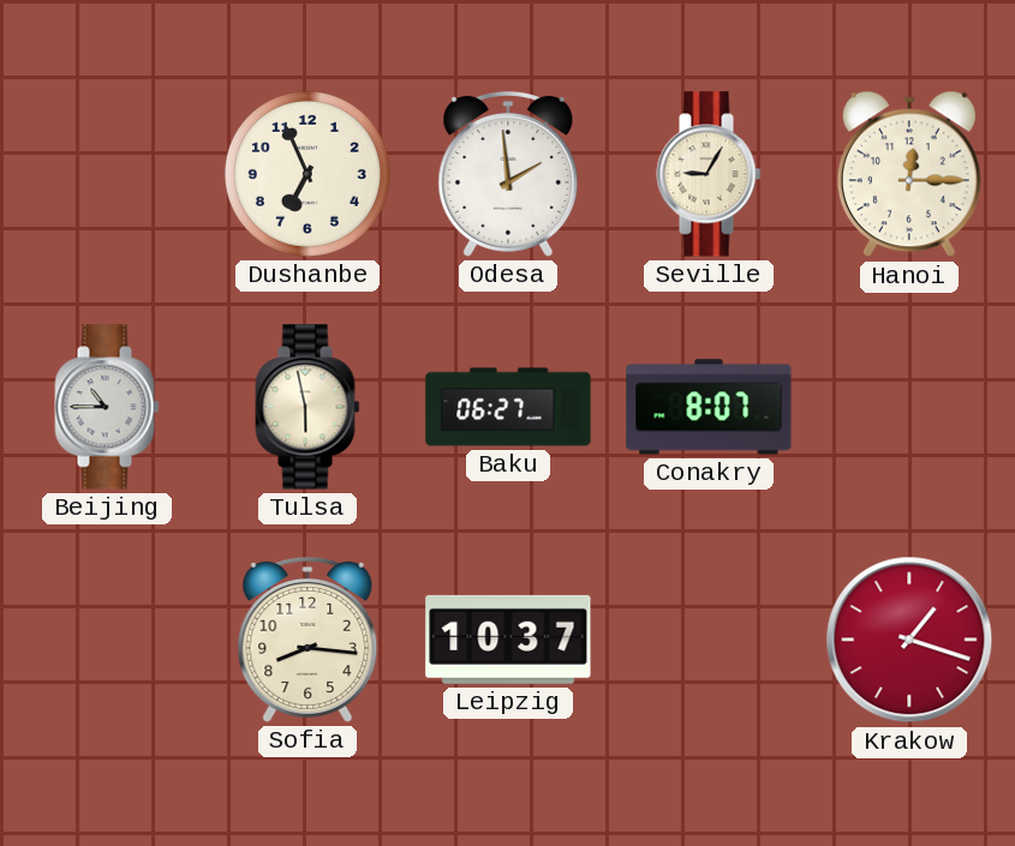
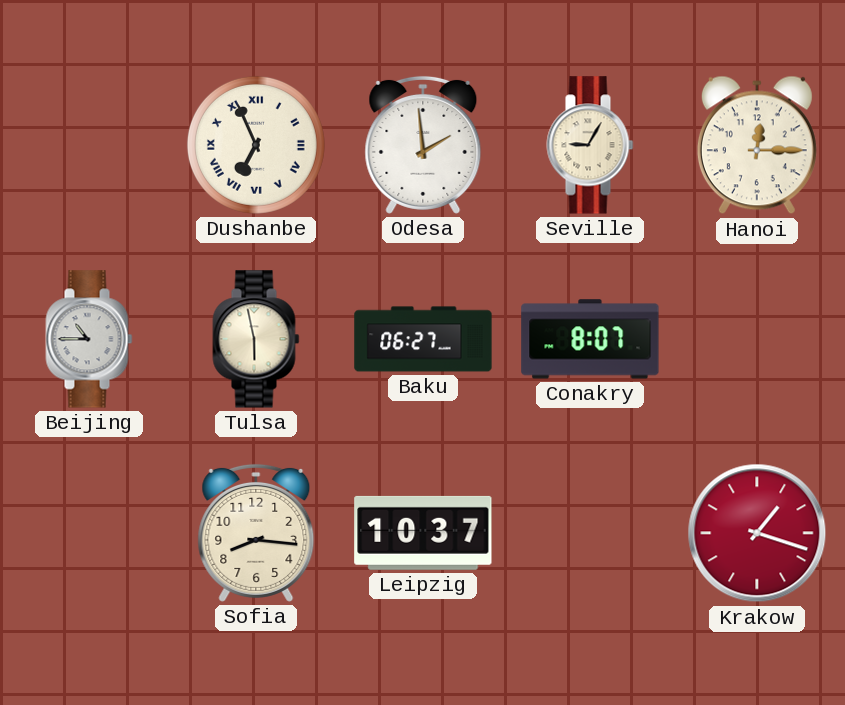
Dushanbe numerals: Arabic -> Roman
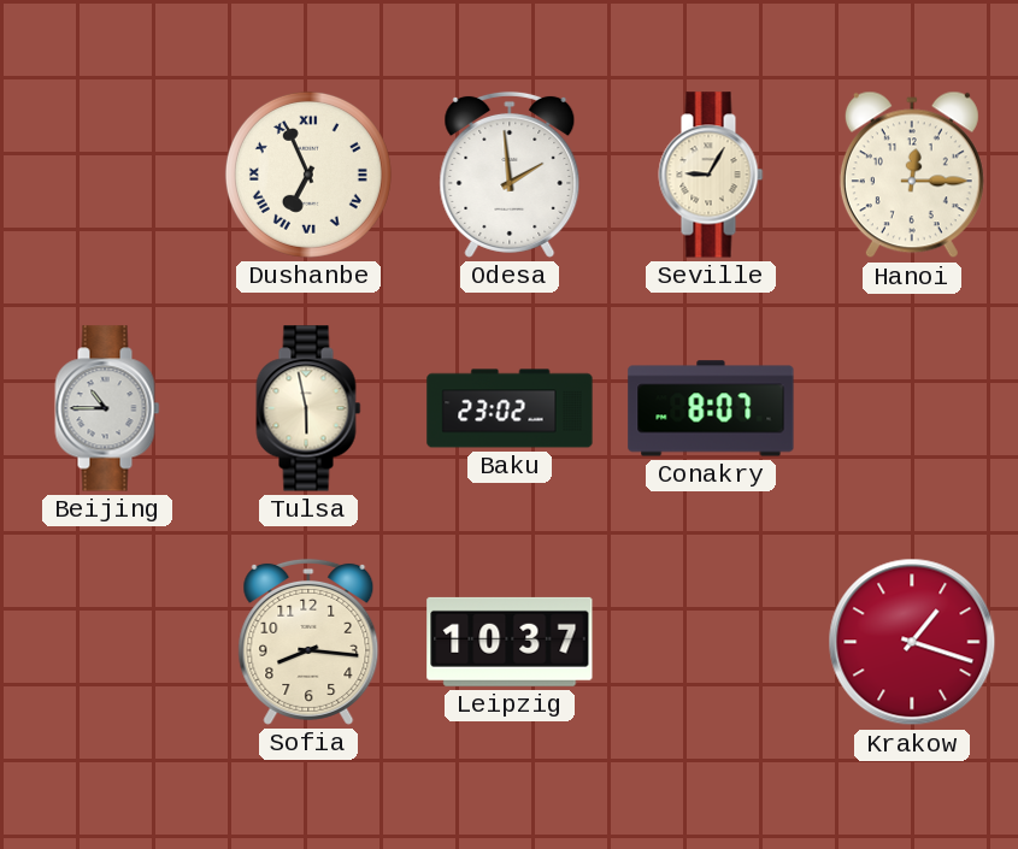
Baku: 06:27 -> 23:02
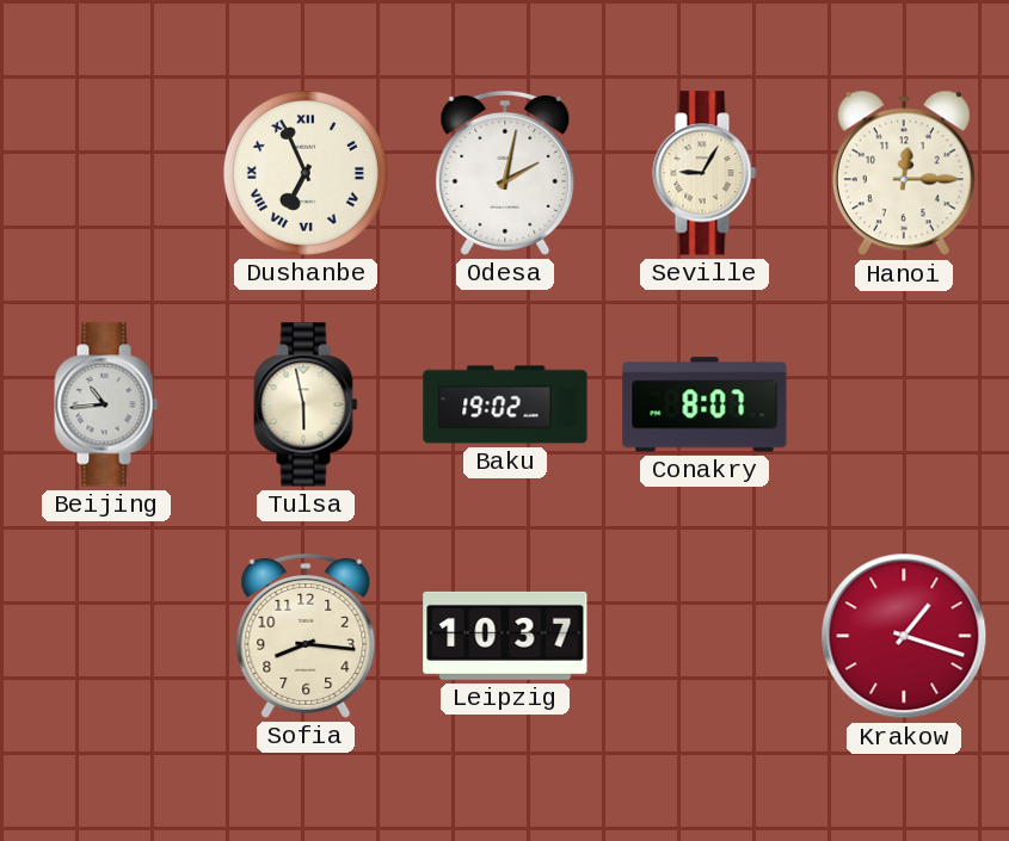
Odesa: 1:59 -> 2:02
Beijing: 10:45 -> 10:44
Baku: 23:02 -> 19:02
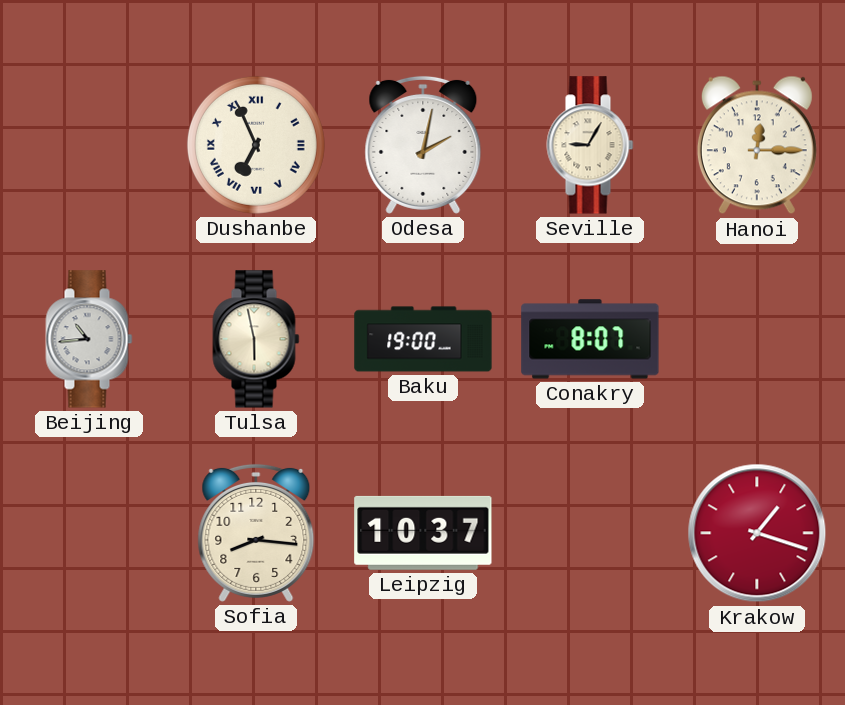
Baku: 19:02 -> 19:00
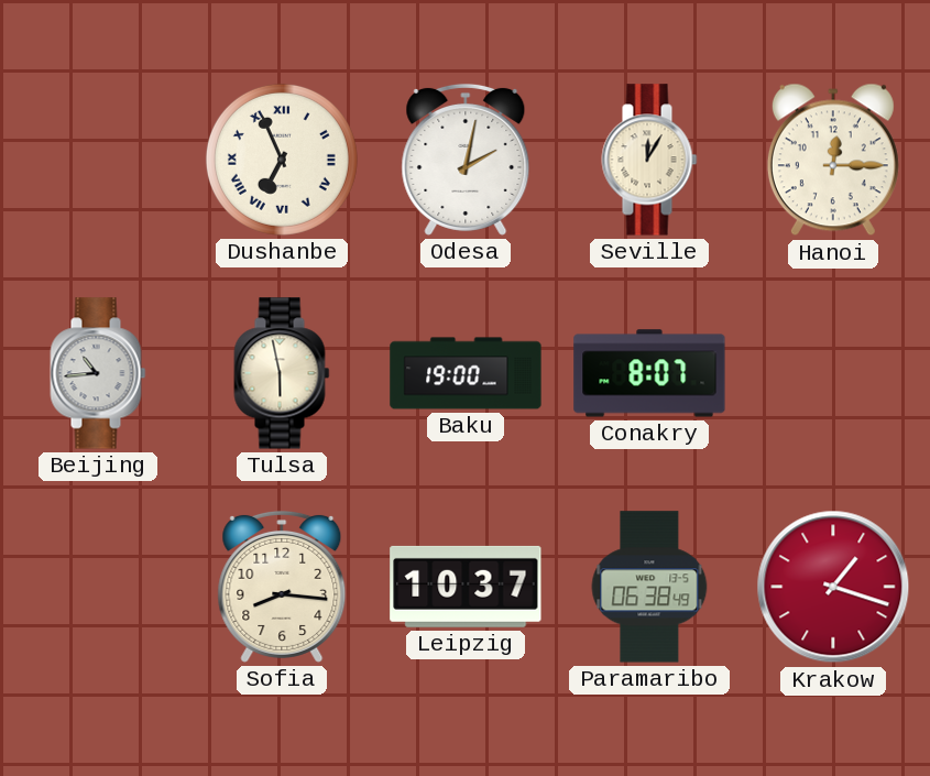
Seville: 9:05 -> 12:05
Paramaribo: none -> 06:38
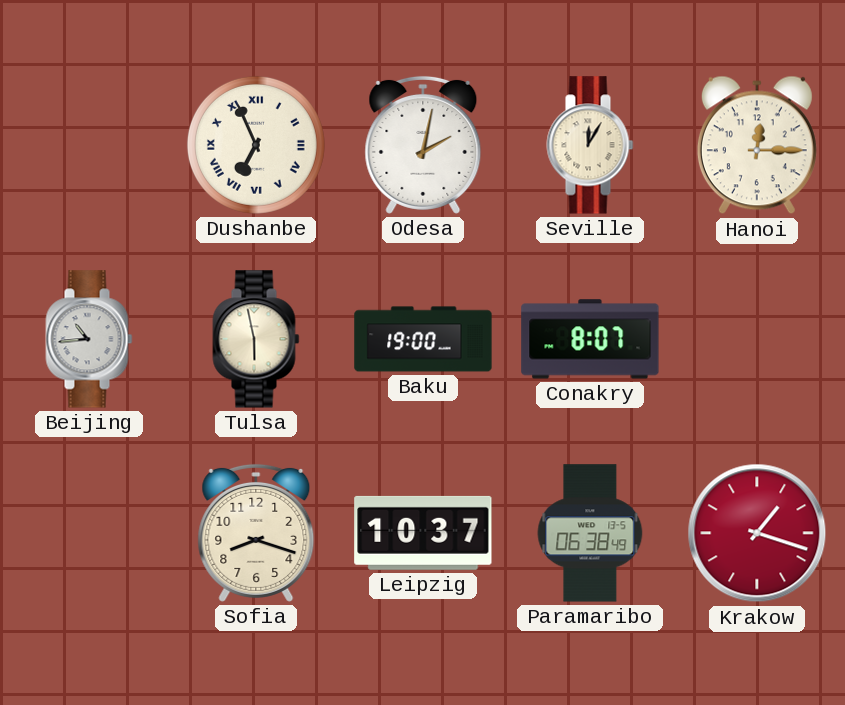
Sofia: 8:16 -> 8:18
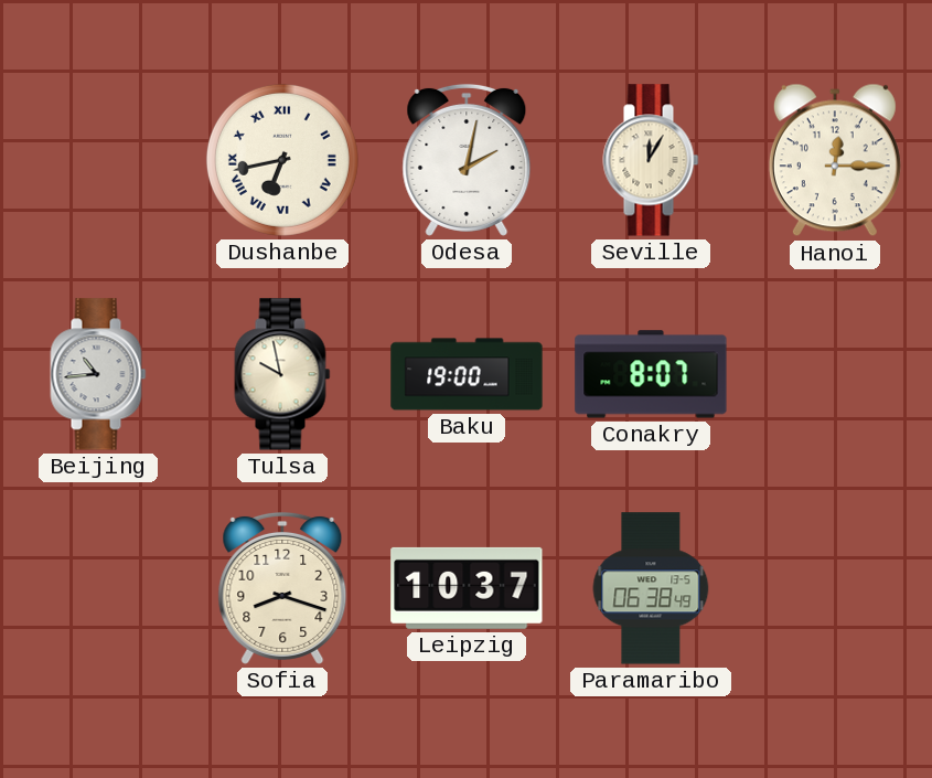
Dushanbe: 6:56 -> 6:43
Tulsa: 5:58 -> 9:58
Krakow: 1:18 -> none
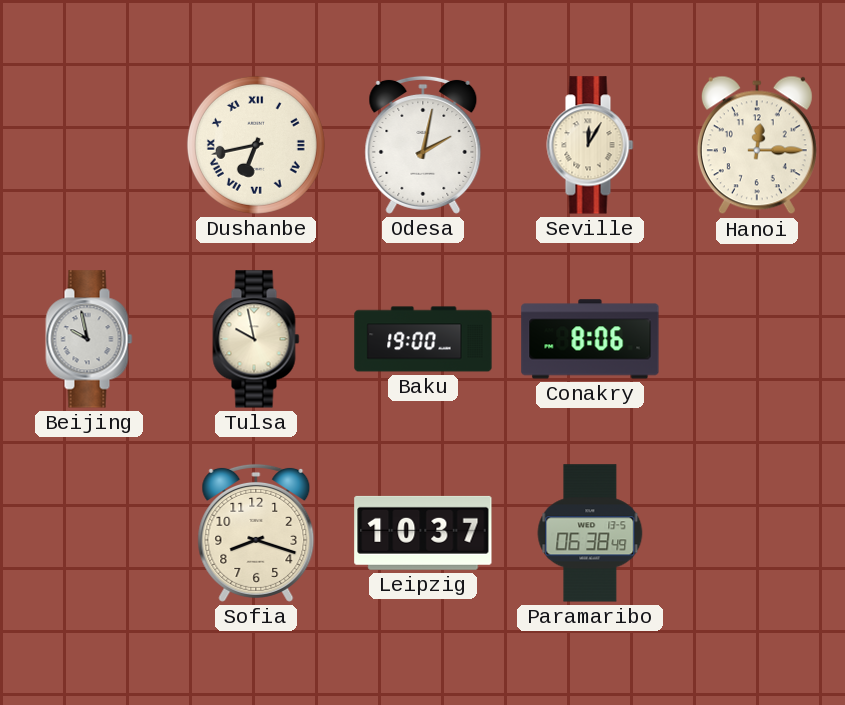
Beijing: 10:44 -> 9:58
Conakry: 8:07 -> 8:06
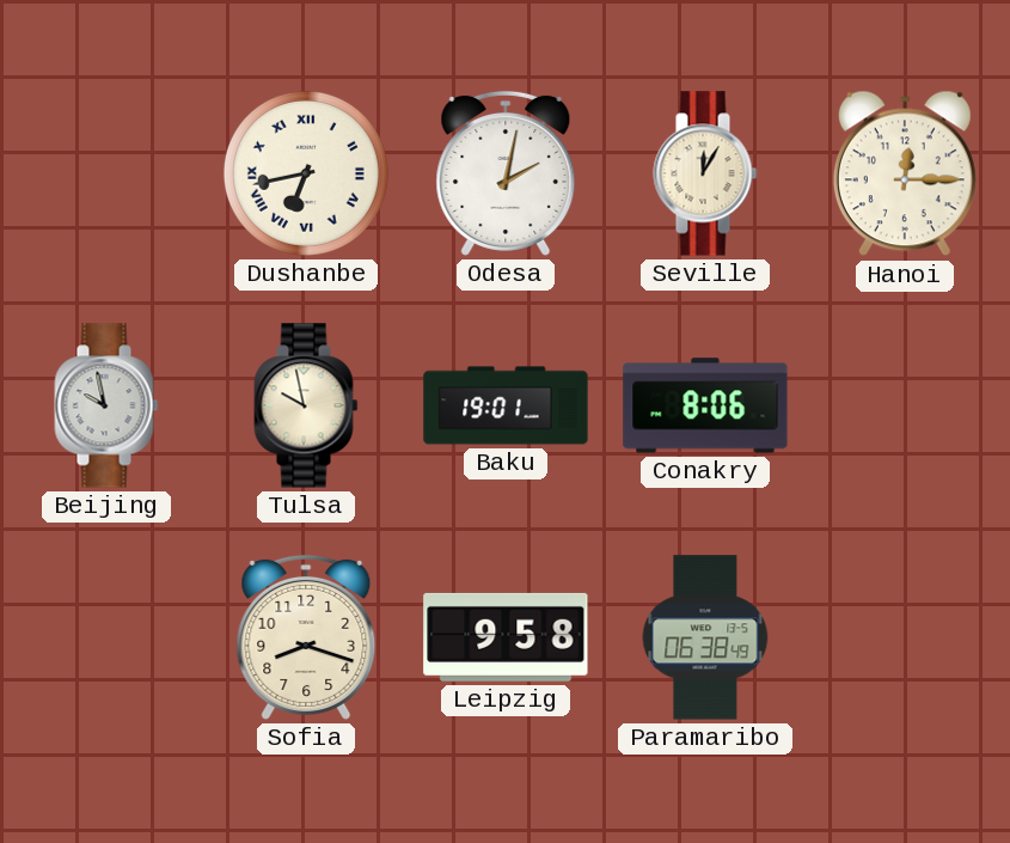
Baku: 19:00 -> 19:01
Leipzig: 10:37 -> 9:58
